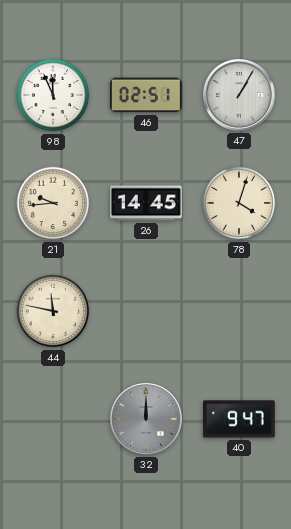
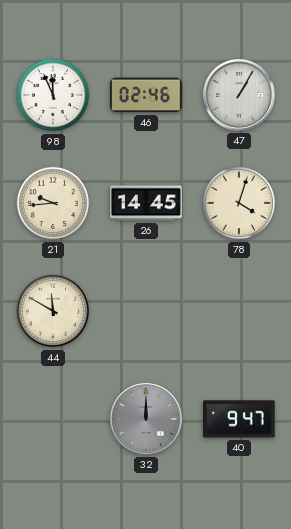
46: 02:51 -> 02:46
44: 11:47 -> 11:50
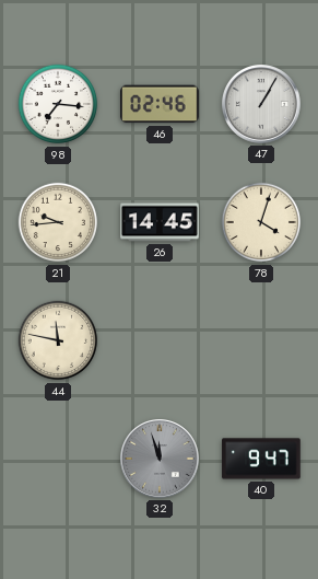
98: 11:56 -> 7:16
44: 11:50 -> 11:47
32: 12:00 -> 11:57
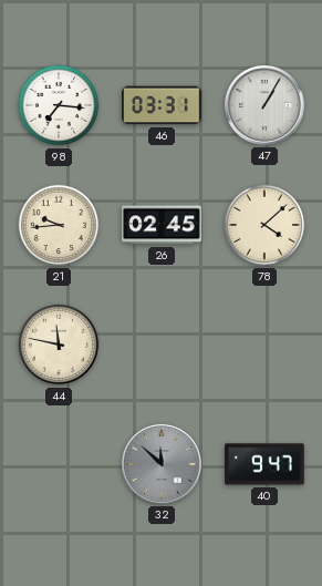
46: 02:46 -> 03:31
26: 14:45 -> 02:45
78: 4:03 -> 4:08
32: 11:57 -> 11:52
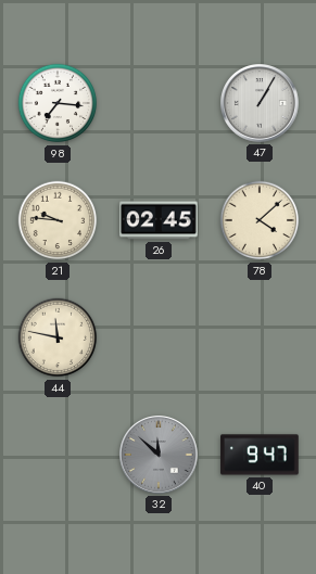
46: 03:31 -> none
21: 9:44 -> 9:46
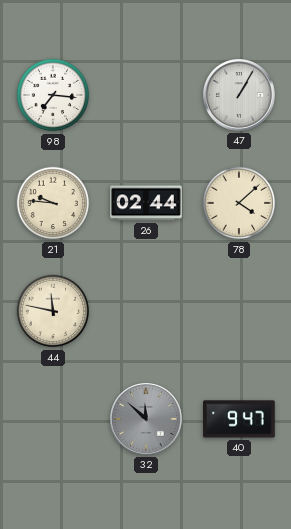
26: 02:45 -> 02:44
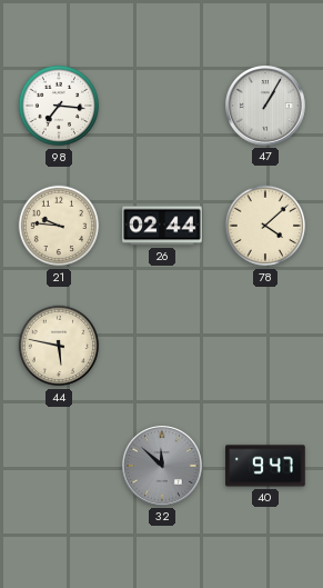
44: 11:47 -> 5:47
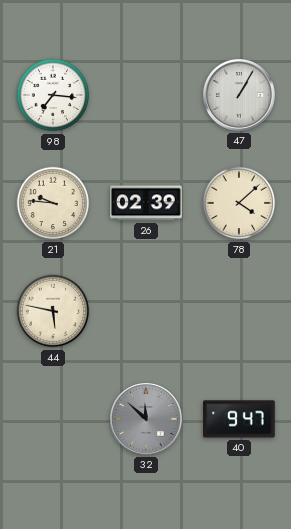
26: 02:44 -> 02:39
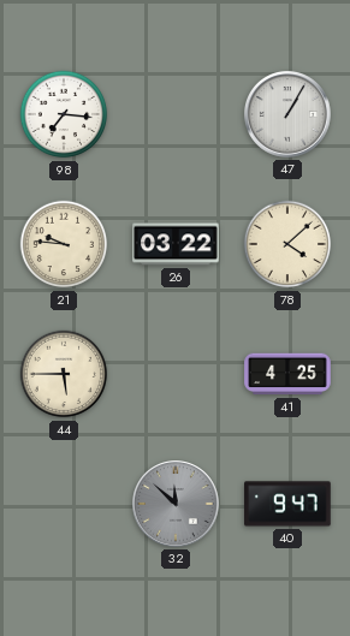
26: 02:39 -> 03:22
44: 5:47 -> 5:45
41: none -> 4:25
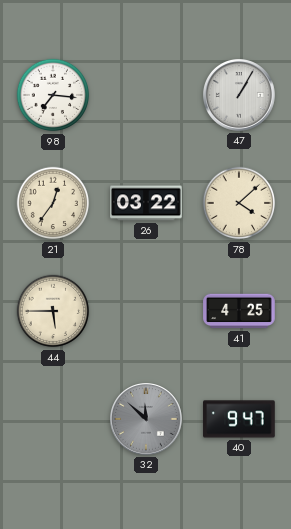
21: 9:46 -> 12:36
